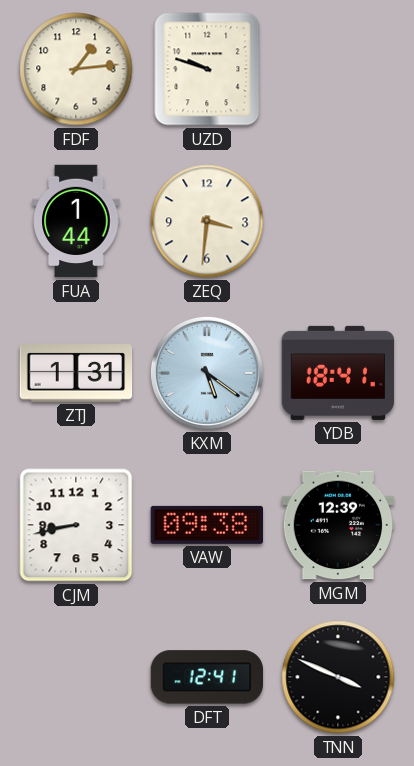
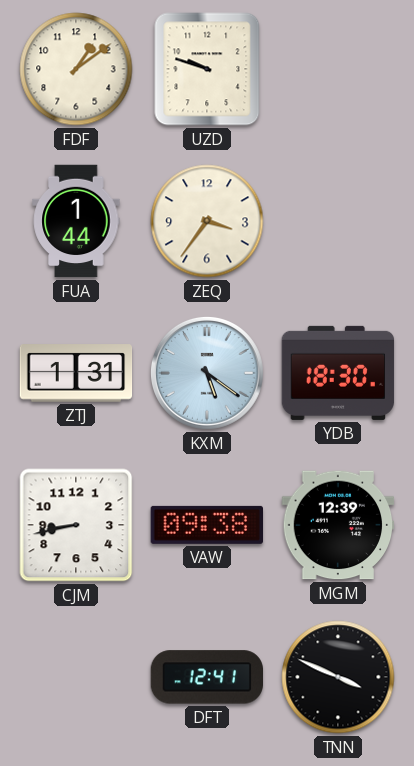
FDF: 1:14 -> 1:09
ZEQ: 3:31 -> 3:36
YDB: 18:41 -> 18:30
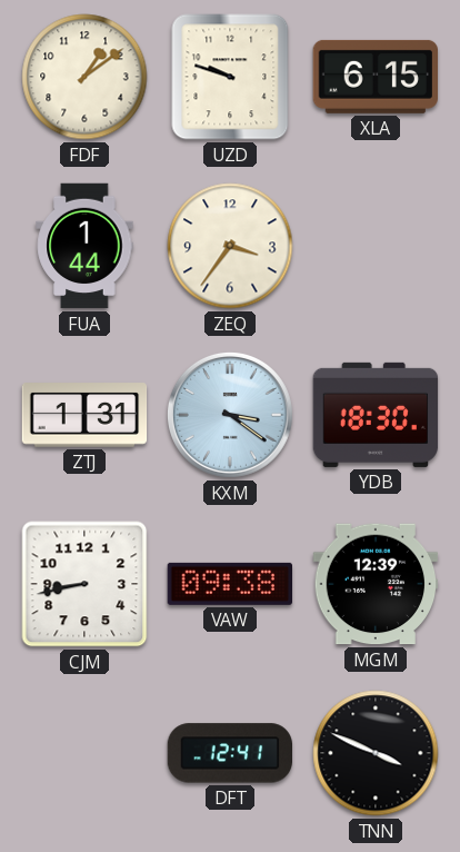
XLA: none -> 6:15
KXM: 5:21 -> 3:21
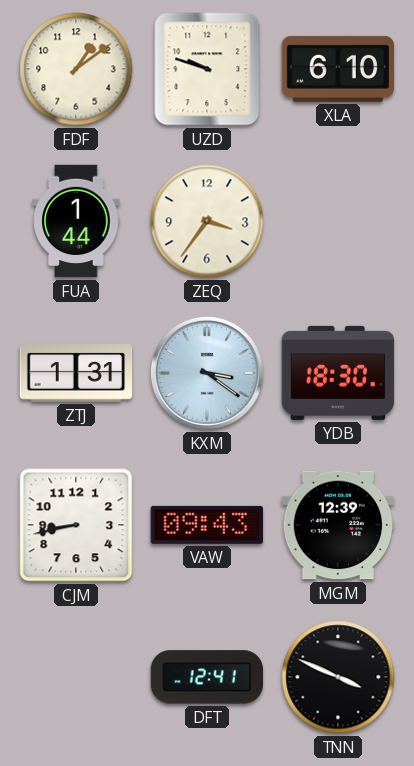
XLA: 6:15 -> 6:10
VAW: 09:38 -> 09:43
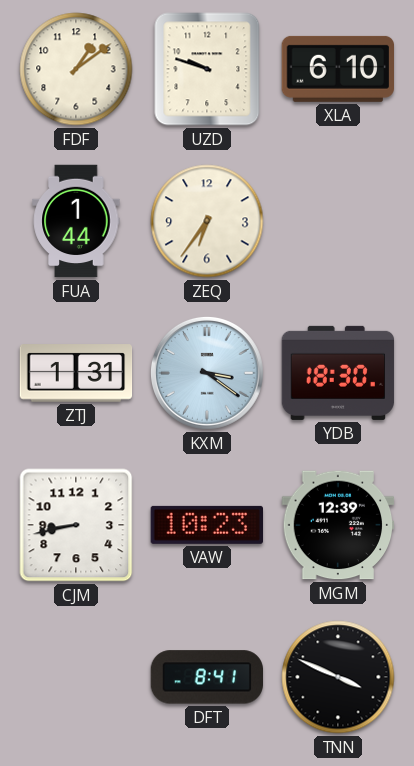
ZEQ: 3:36 -> 6:36
VAW: 09:43 -> 10:23
DFT: 12:41 -> 8:41
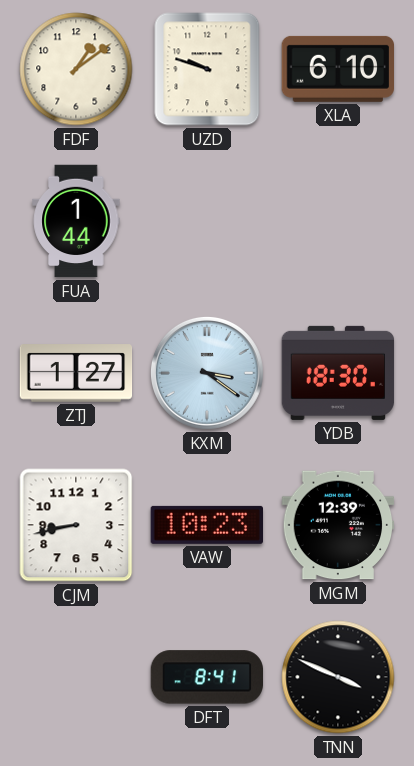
ZEQ: 6:36 -> none
ZTJ: 1:31 -> 1:27
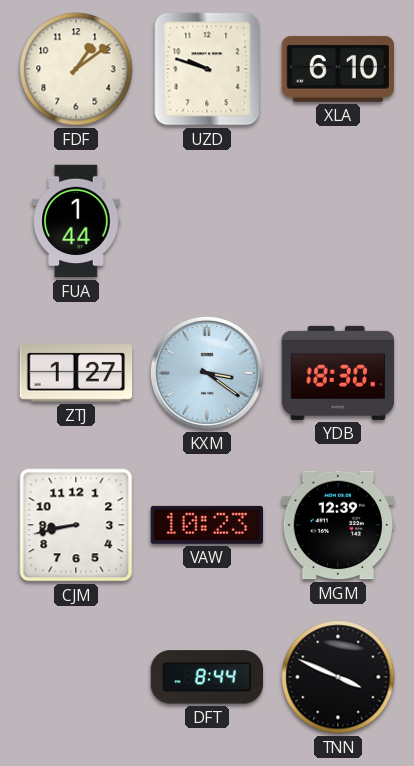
DFT: 8:41 -> 8:44
